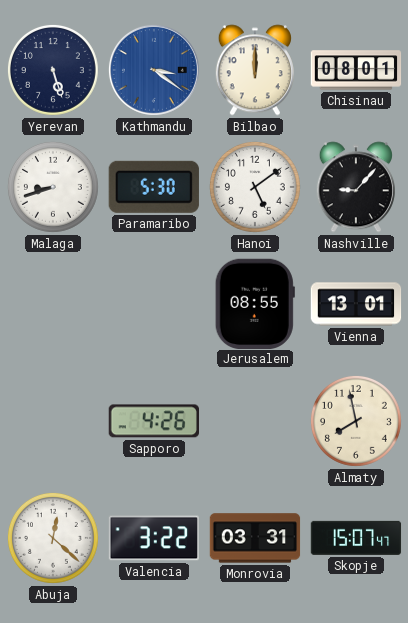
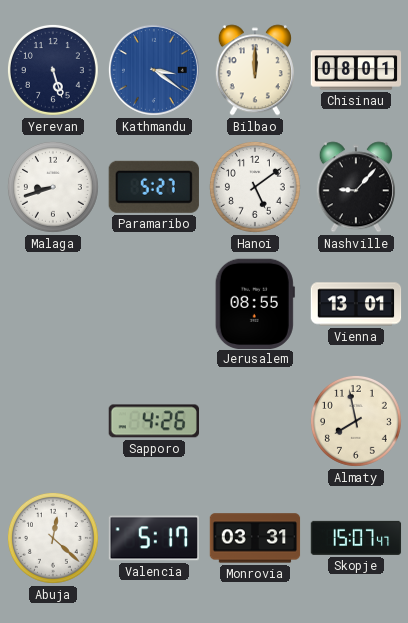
Paramaribo: 5:30 -> 5:27
Valencia: 3:22 -> 5:17
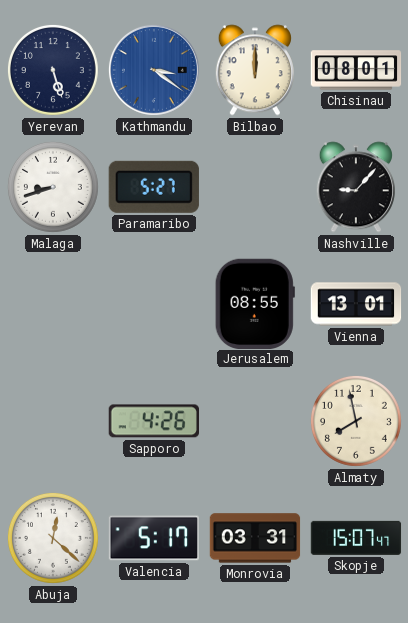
Hanoi: 5:09 -> none
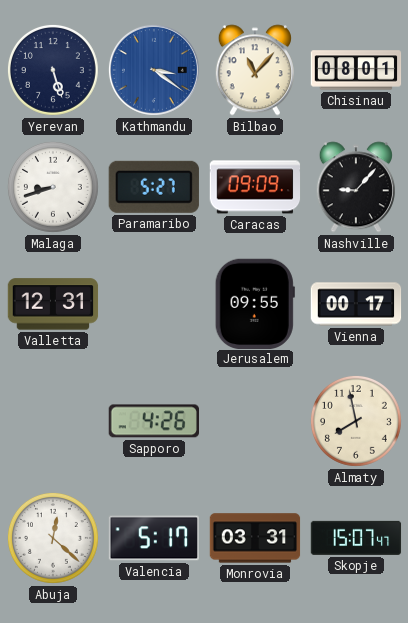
Bilbao: 12:00 -> 11:07
Caracas: none -> 09:09
Valletta: none -> 12:31
Jerusalem: 08:55 -> 09:55
Vienna: 13:01 -> 00:17
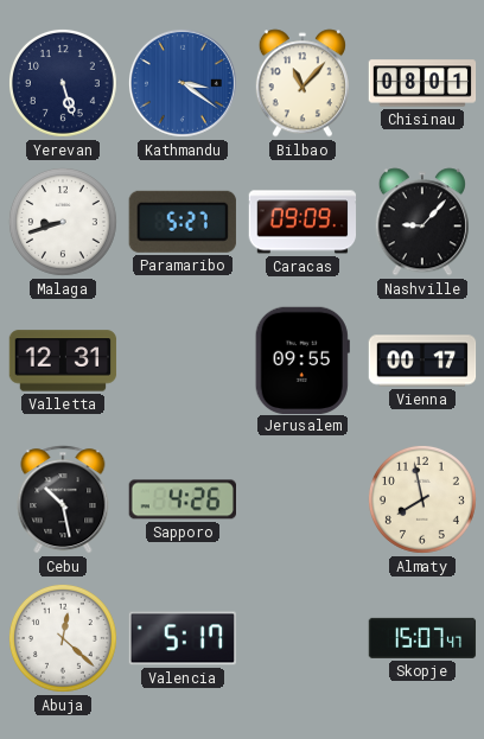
Cebu: none -> 10:28
Monrovia: 03:31 -> none
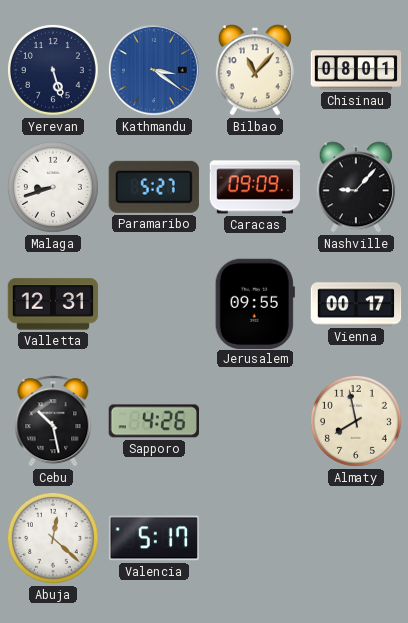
Skopje: 15:07 -> none
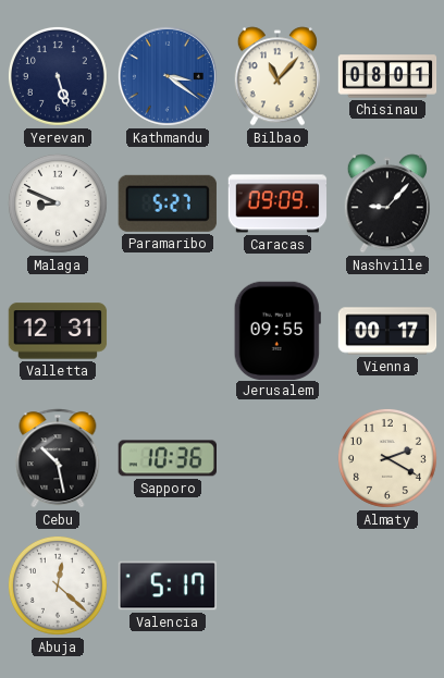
Malaga: 8:42 -> 8:49
Sapporo: 4:26 -> 10:36
Almaty: 7:58 -> 2:20
